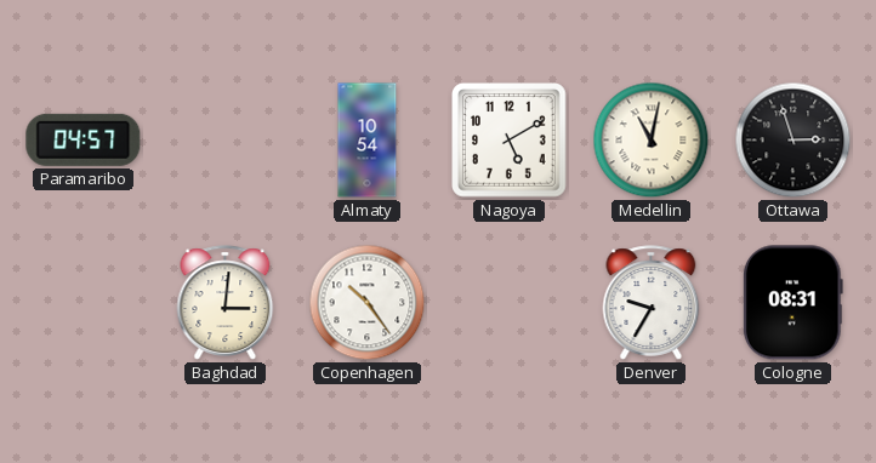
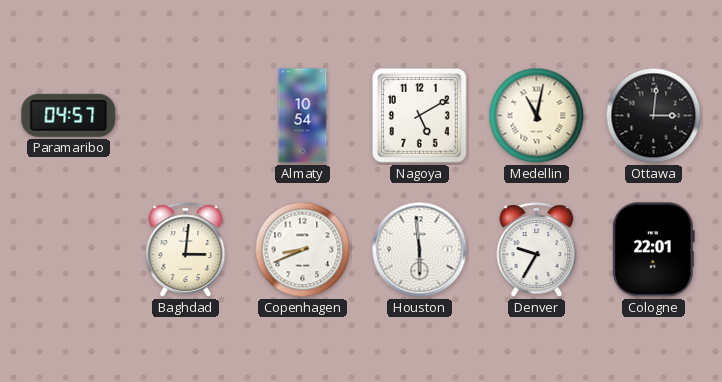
Ottawa: 2:57 -> 3:01
Copenhagen: 10:24 -> 8:41
Houston: none -> 5:59
Cologne: 08:31 -> 22:01
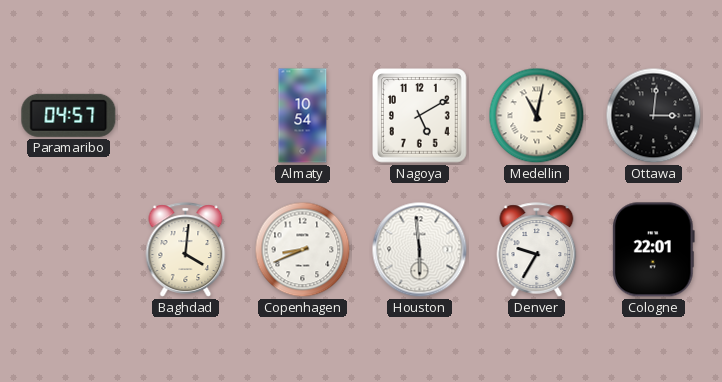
Baghdad: 3:01 -> 4:01
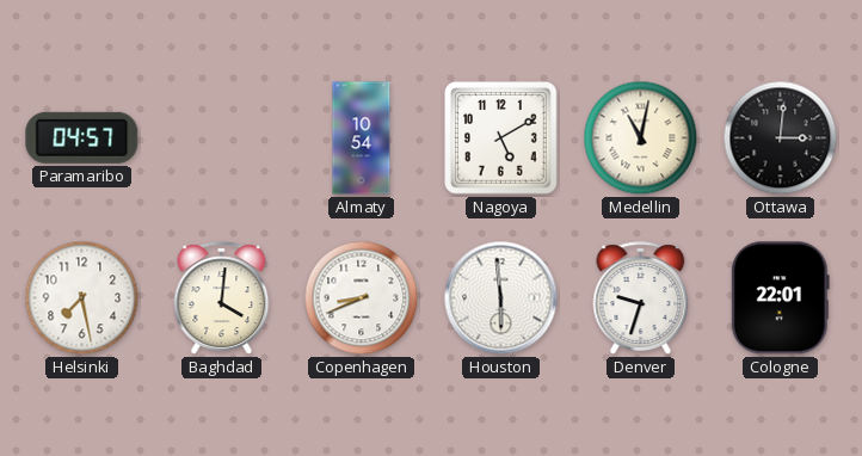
Helsinki: none -> 7:28
Denver: 9:35 -> 9:33
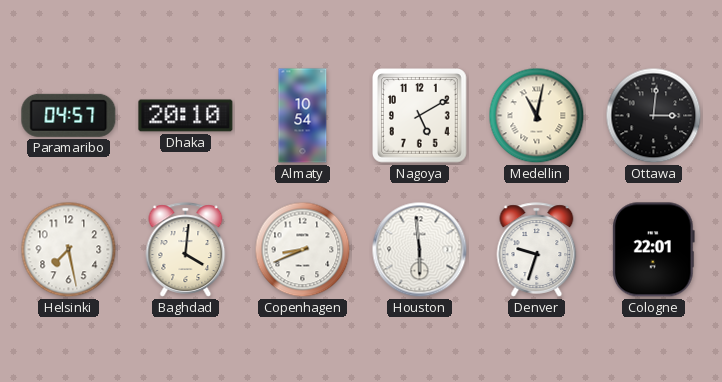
Dhaka: none -> 20:10
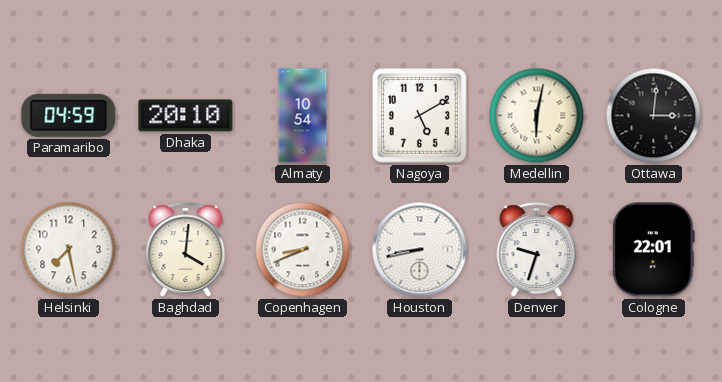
Paramaribo: 04:57 -> 04:59
Medellin: 11:02 -> 6:02
Houston: 5:59 -> 8:43
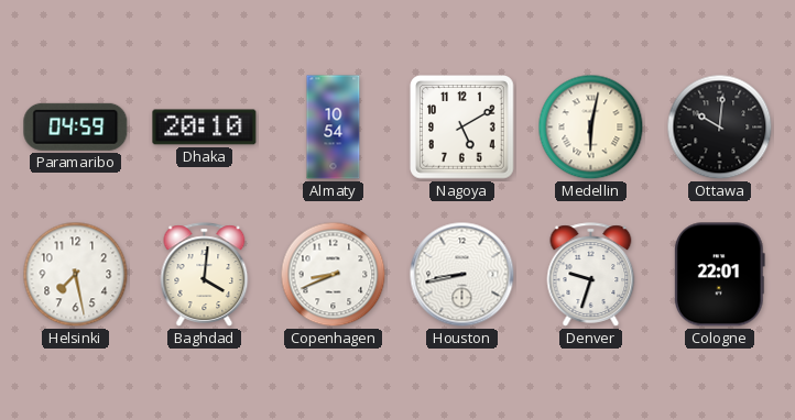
Ottawa: 3:01 -> 10:01
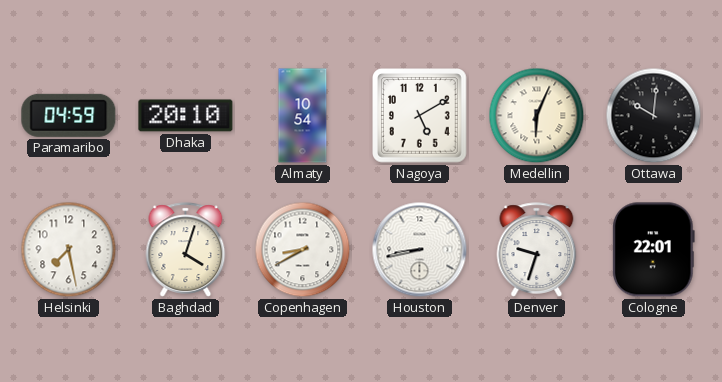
Medellin: 6:02 -> 6:04
Baghdad: 4:01 -> 4:03
Copenhagen: 8:41 -> 8:40
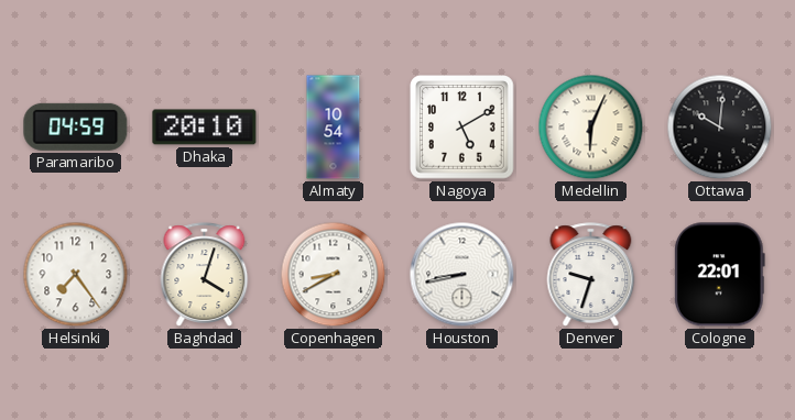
Helsinki: 7:28 -> 7:24
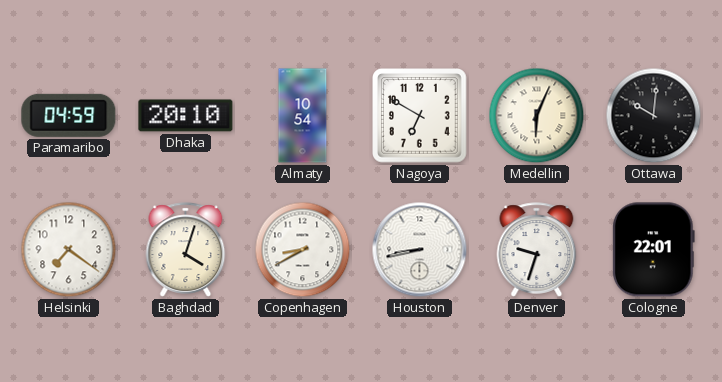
Nagoya: 5:10 -> 6:50
Helsinki: 7:24 -> 7:21
